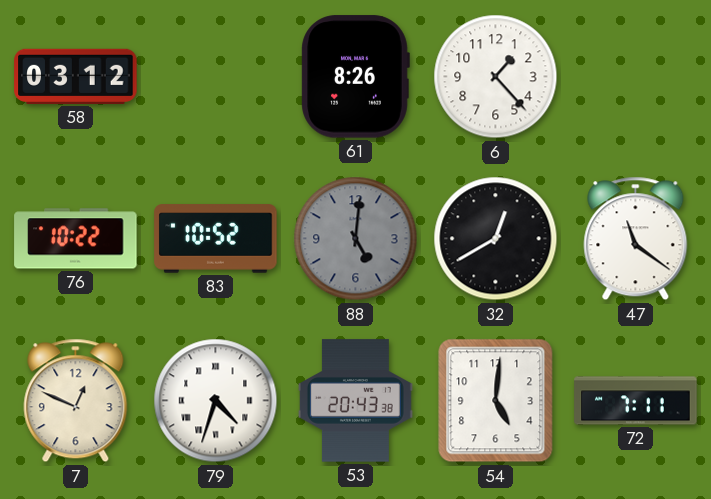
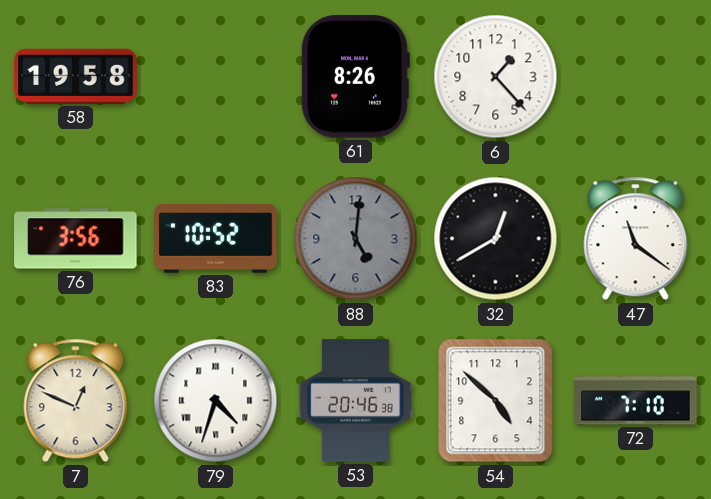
58: 03:12 -> 19:58
76: 10:22 -> 3:56
53: 20:43 -> 20:46
54: 5:01 -> 4:52
72: 7:11 -> 7:10
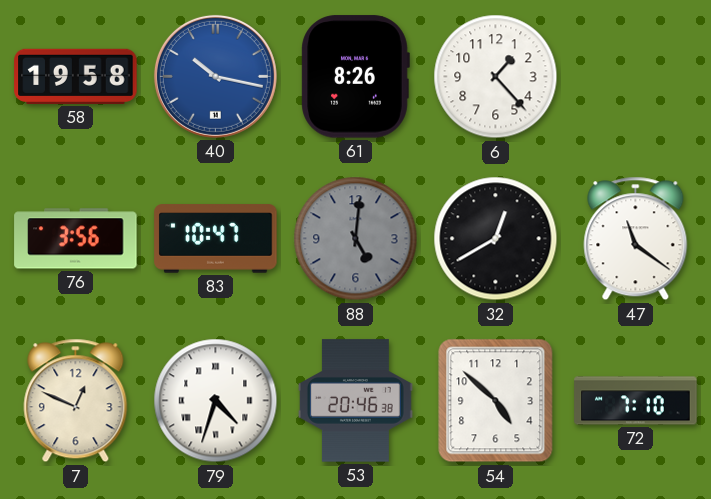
40: none -> 10:17
83: 10:52 -> 10:47
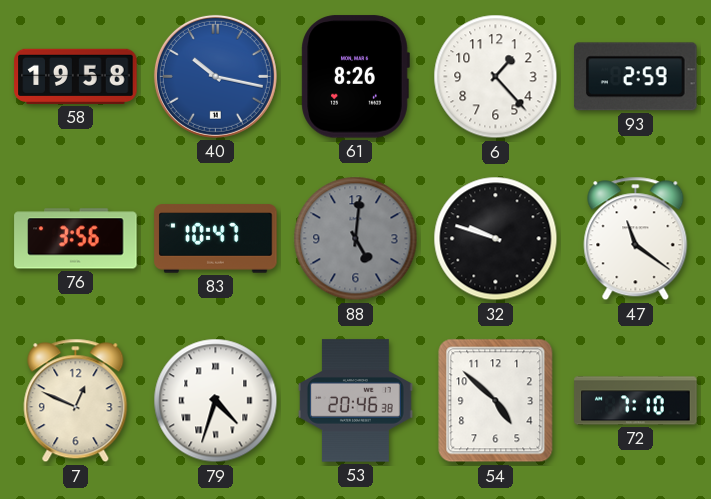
93: none -> 2:59
32: 12:40 -> 9:48
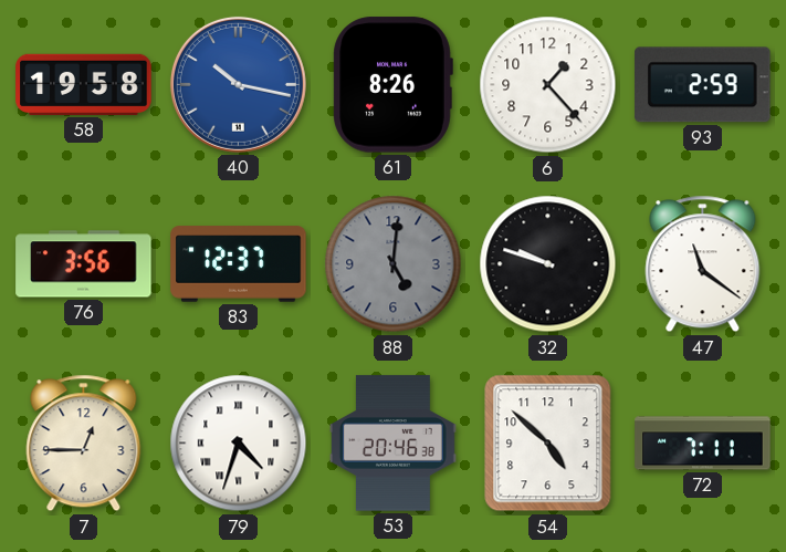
83: 10:47 -> 12:37
7: 12:49 -> 12:45
72: 7:10 -> 7:11
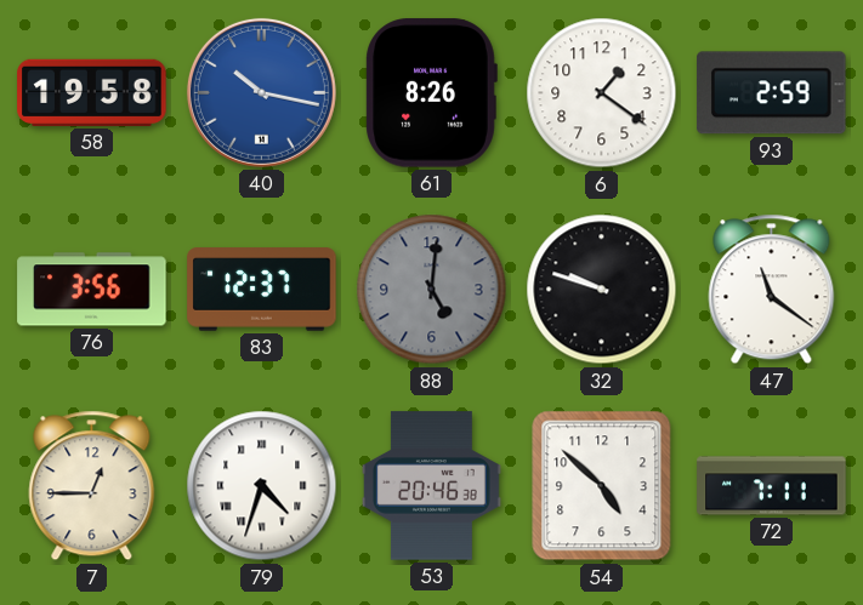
6: 1:23 -> 1:21
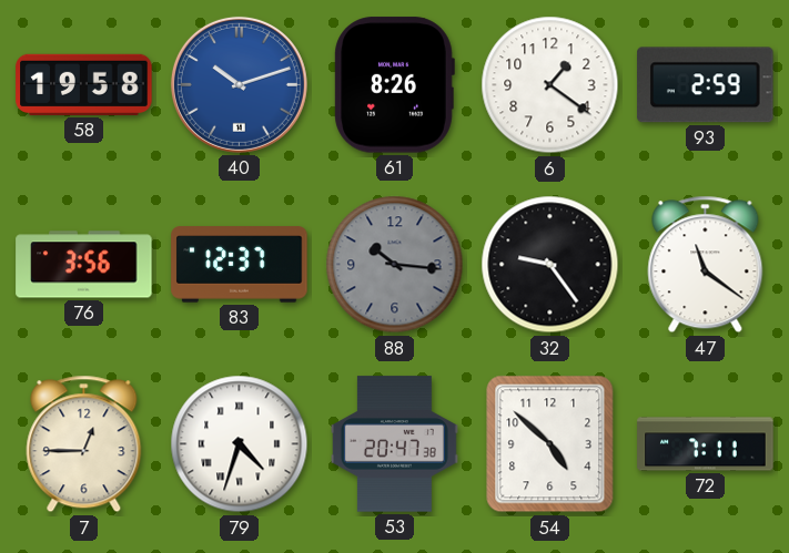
40: 10:17 -> 10:12
88: 5:01 -> 10:16
32: 9:48 -> 9:24
53: 20:46 -> 20:47
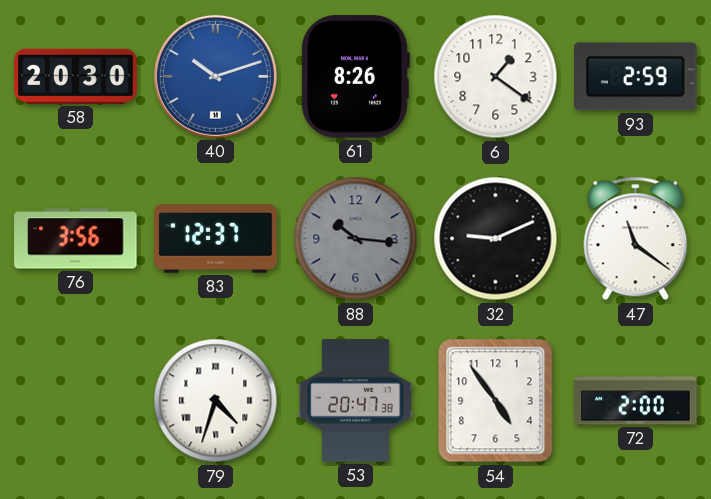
58: 19:58 -> 20:30
32: 9:24 -> 9:11
7: 12:45 -> none
54: 4:52 -> 4:54
72: 7:11 -> 2:00
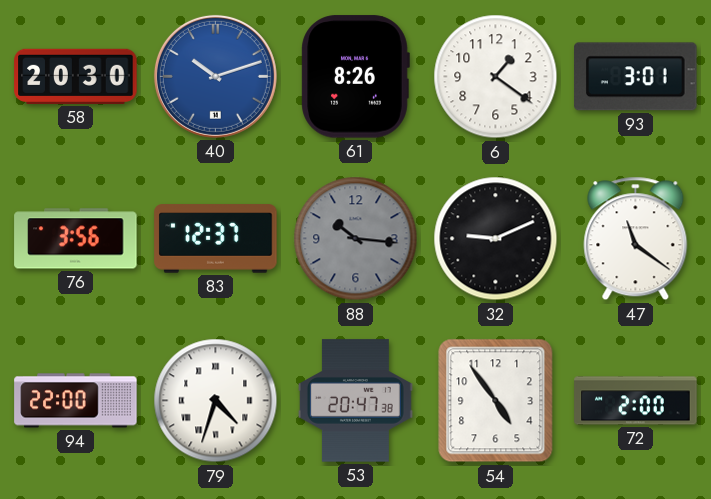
93: 2:59 -> 3:01
94: none -> 22:00
